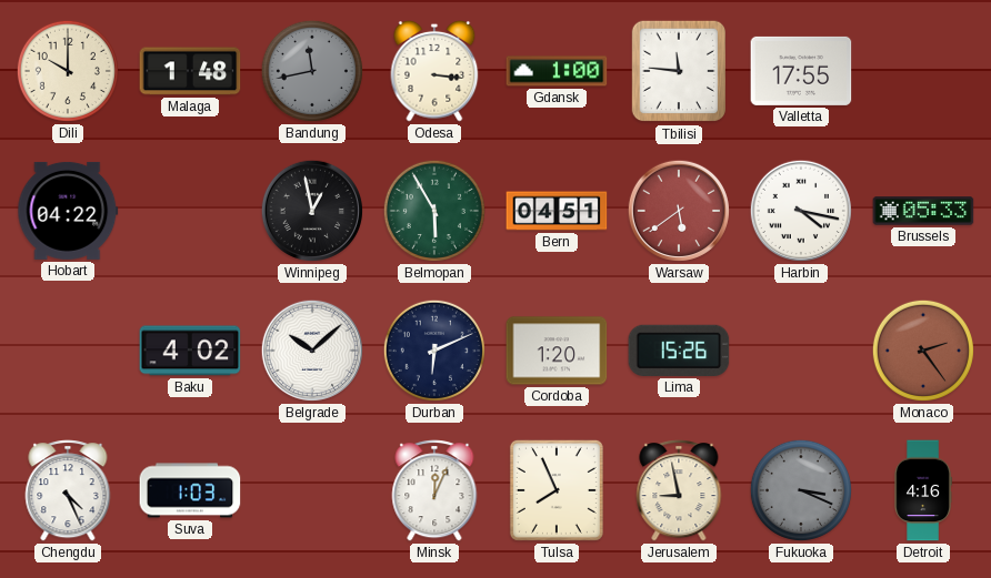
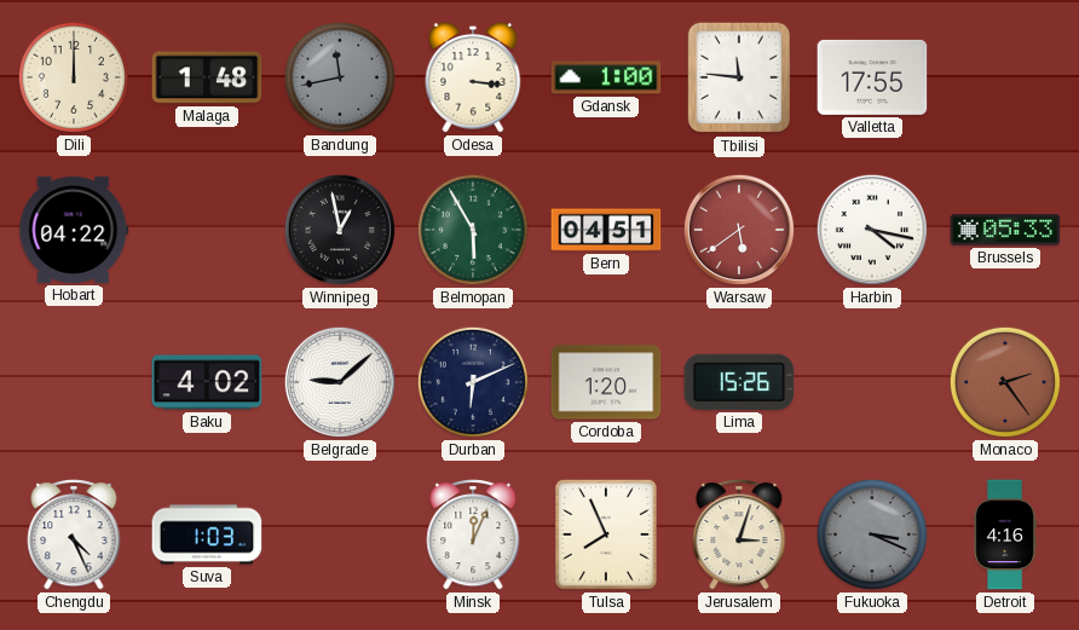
Dili: 10:00 -> 12:00
Belgrade: 10:08 -> 9:08
Jerusalem: 8:58 -> 3:03
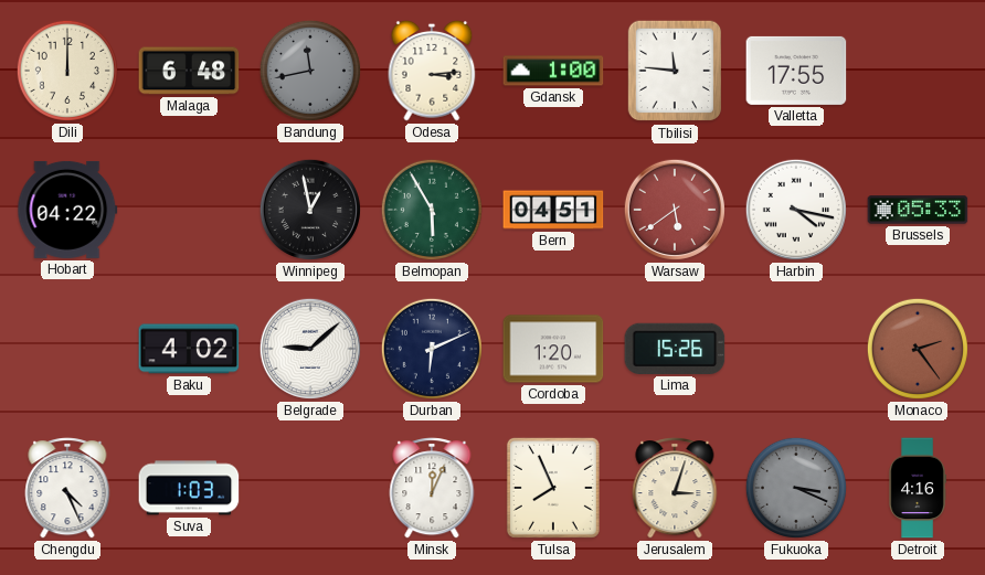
Malaga: 1:48 -> 6:48
Odesa: 3:16 -> 3:14
